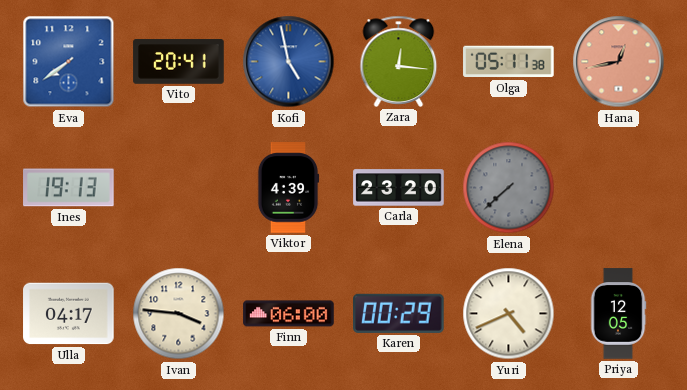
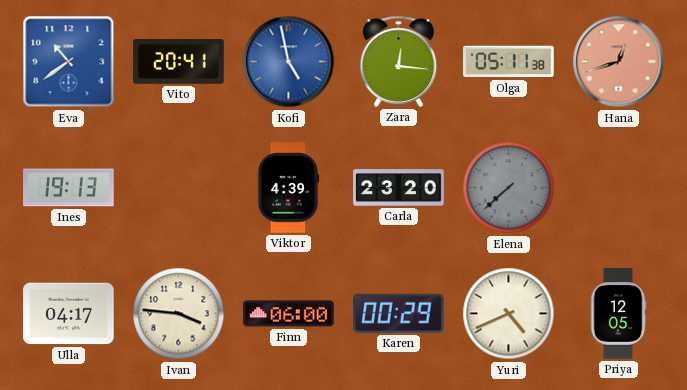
Eva: 7:39 -> 10:39
Hana: 12:43 -> 12:42
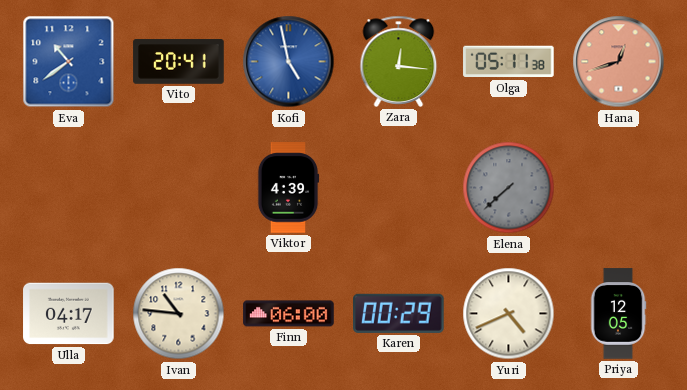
Ines: 19:13 -> none
Carla: 23:20 -> none
Ivan: 3:46 -> 10:46
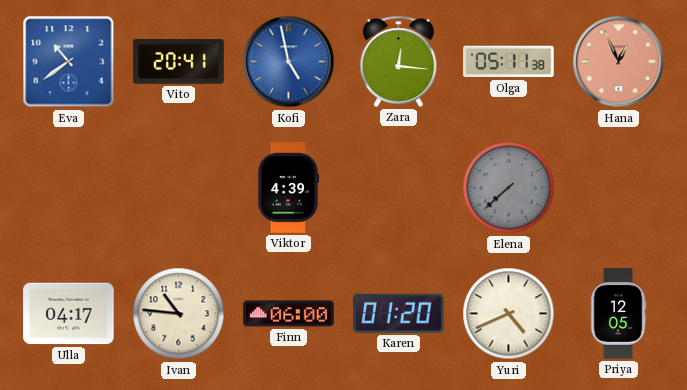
Hana: 12:42 -> 12:56
Karen: 00:29 -> 01:20
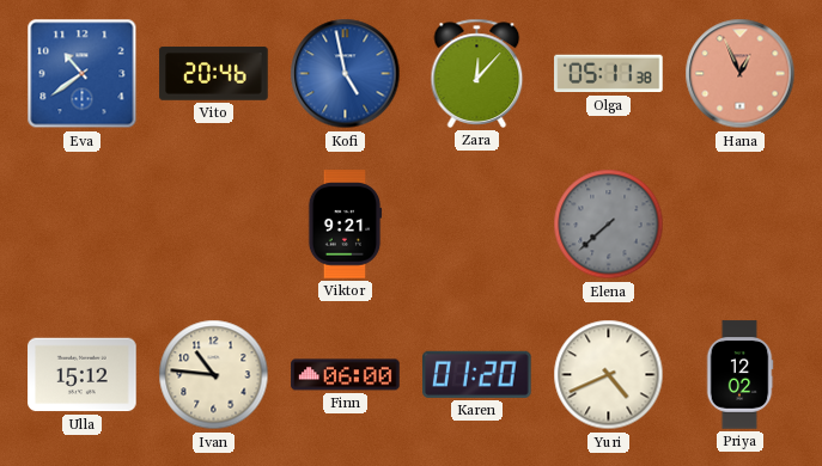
Vito: 20:41 -> 20:46
Zara: 12:16 -> 12:07
Viktor: 4:39 -> 9:21
Ulla: 04:17 -> 15:12
Priya: 12:05 -> 12:02
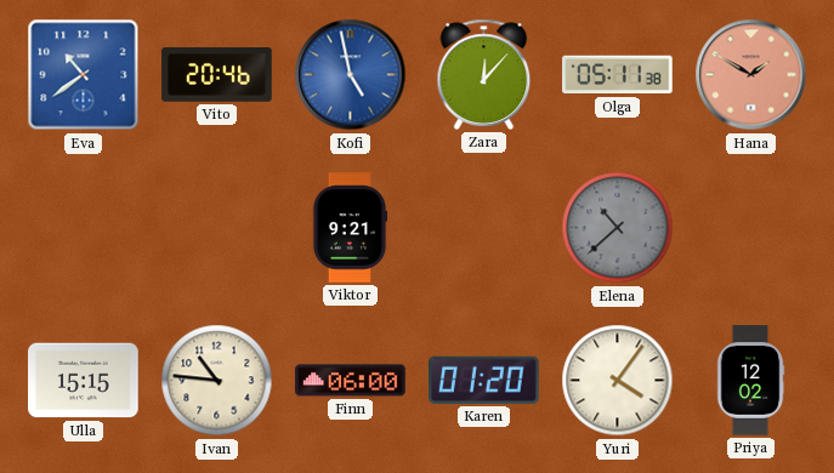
Hana: 12:56 -> 1:50
Elena: 7:38 -> 10:38
Ulla: 15:12 -> 15:15
Yuri: 4:41 -> 4:06
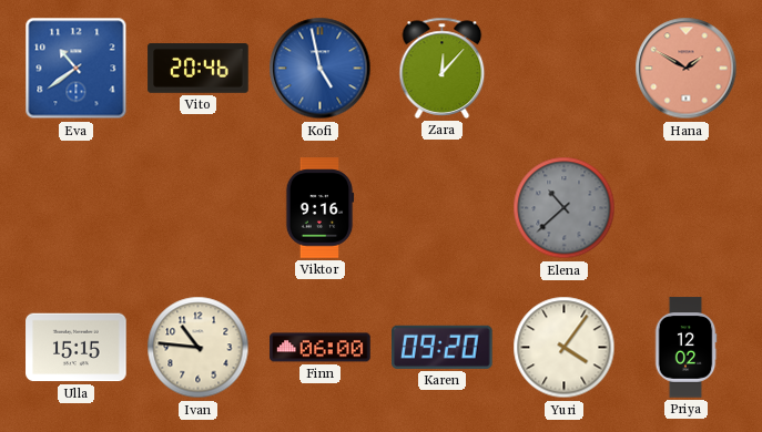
Olga: 05:11 -> none
Viktor: 9:21 -> 9:16
Karen: 01:20 -> 09:20
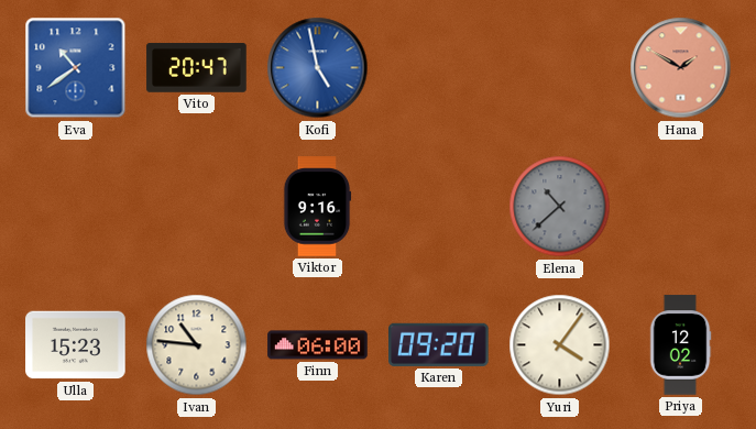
Vito: 20:46 -> 20:47
Zara: 12:07 -> none
Ulla: 15:15 -> 15:23
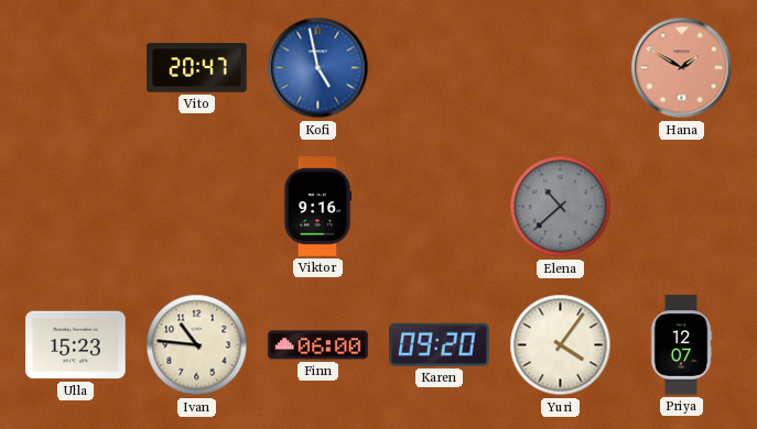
Eva: 10:39 -> none
Priya: 12:02 -> 12:07
